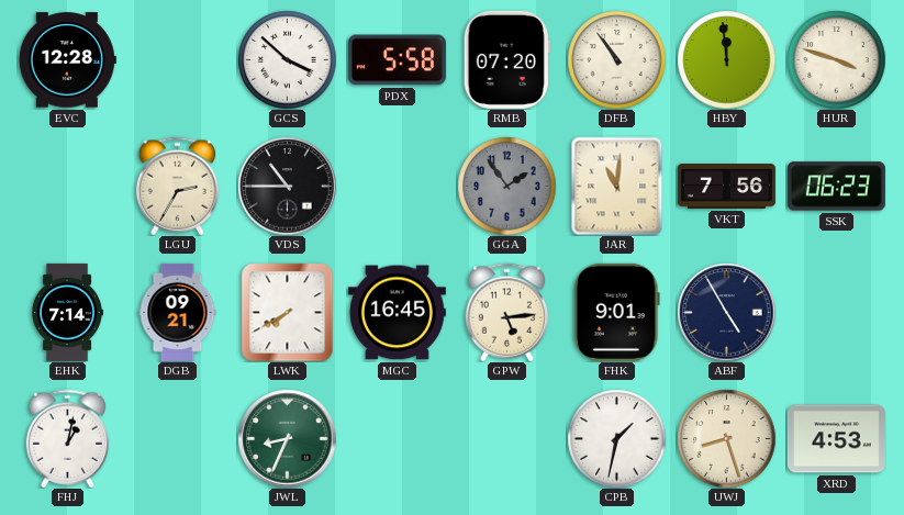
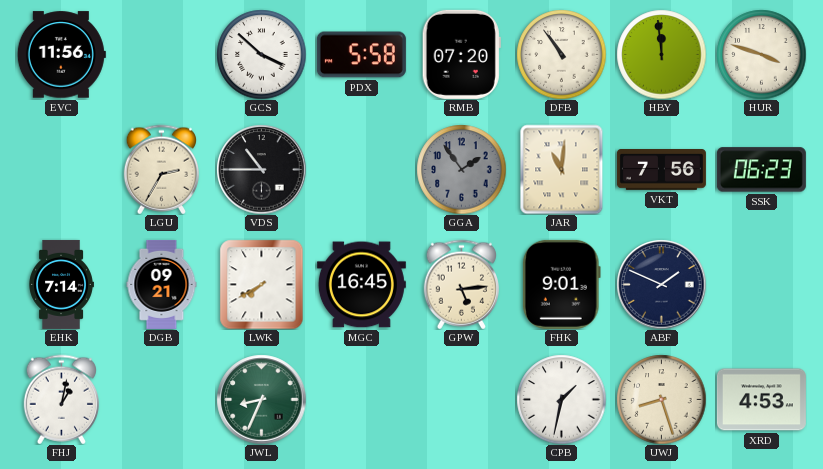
EVC: 12:28 -> 11:56
ABF: 4:55 -> 1:49
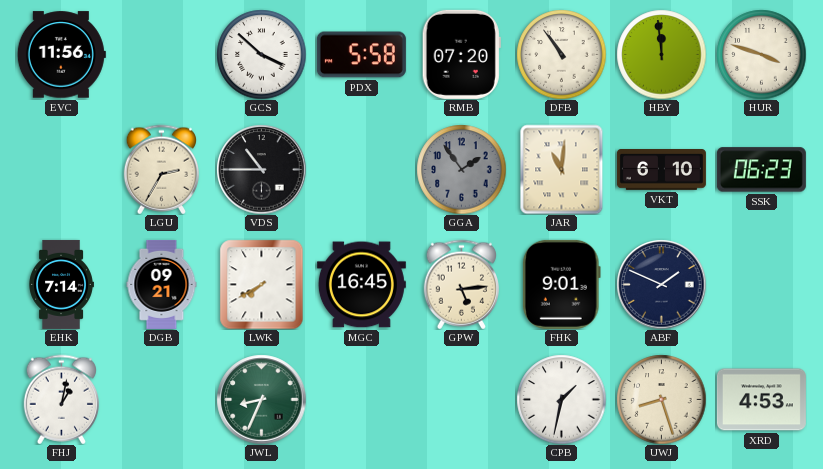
VKT: 7:56 -> 6:10
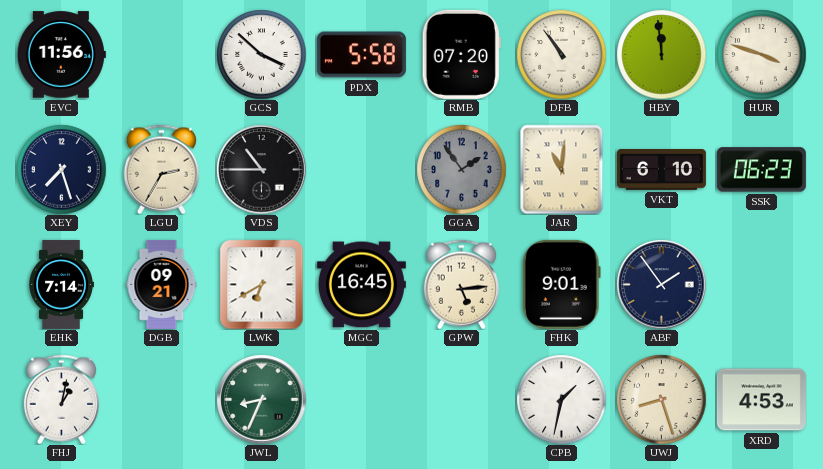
XEY: none -> 7:27
LWK: 7:40 -> 6:40
ABF: 1:49 -> 1:54
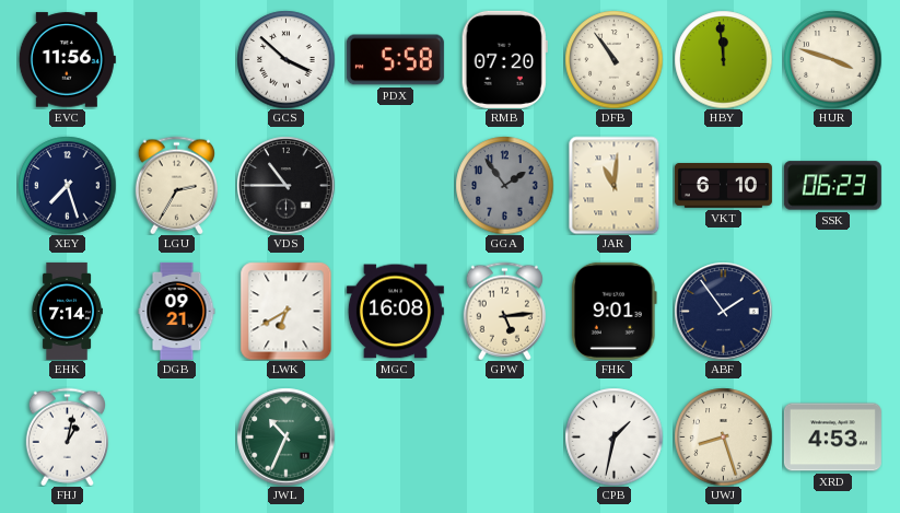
MGC: 16:45 -> 16:08
JWL: 8:34 -> 10:34
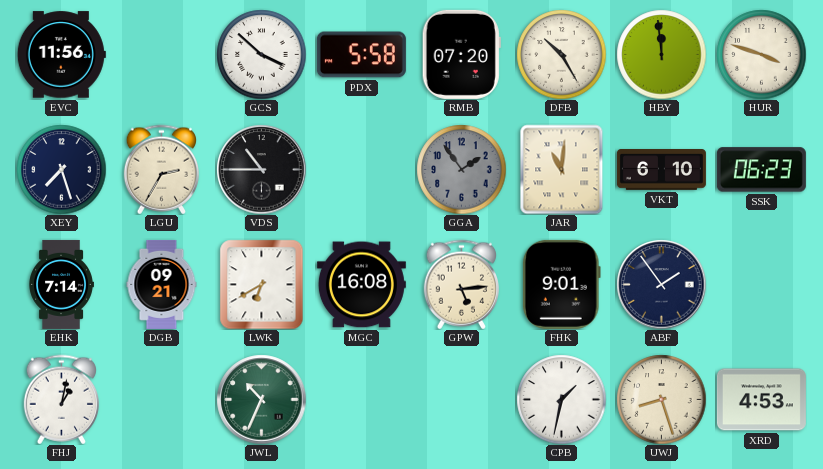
DFB: 10:54 -> 10:25
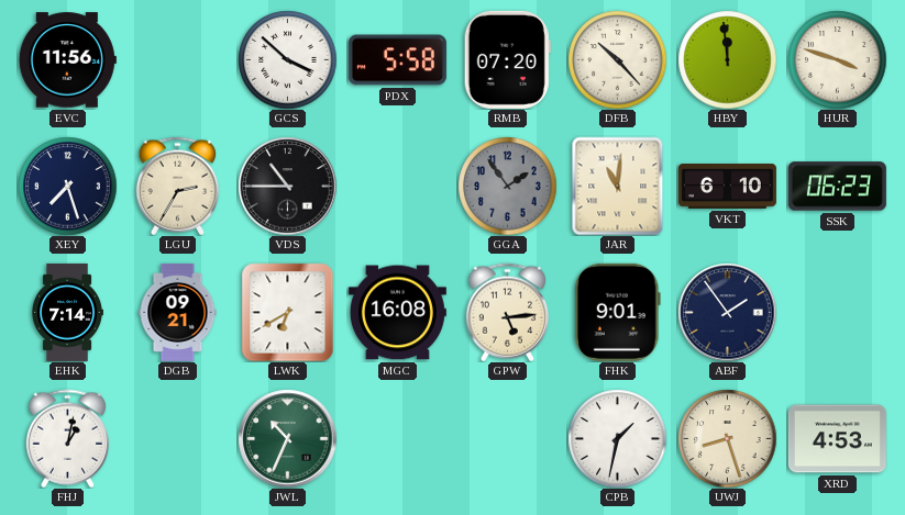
DFB: 10:25 -> 10:23
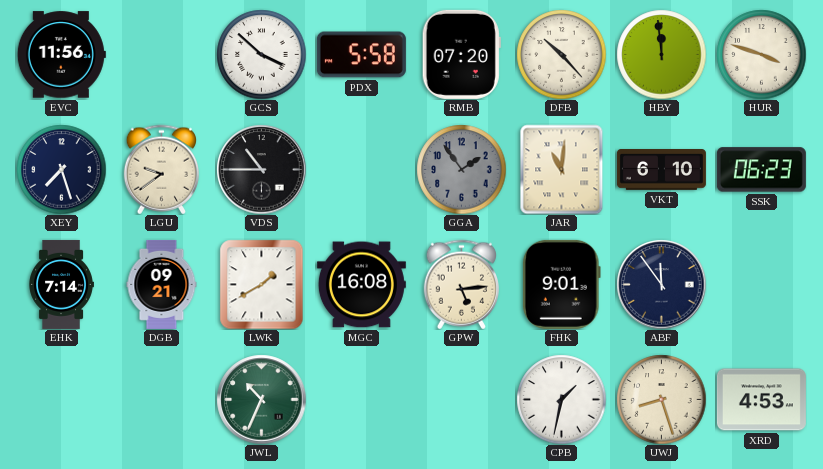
LGU: 2:35 -> 9:39
LWK: 6:40 -> 1:40
ABF: 1:54 -> 11:54
FHJ: 1:02 -> none
